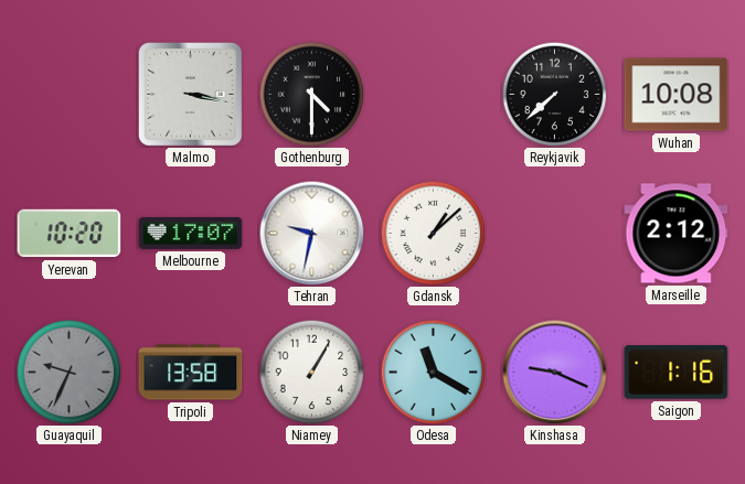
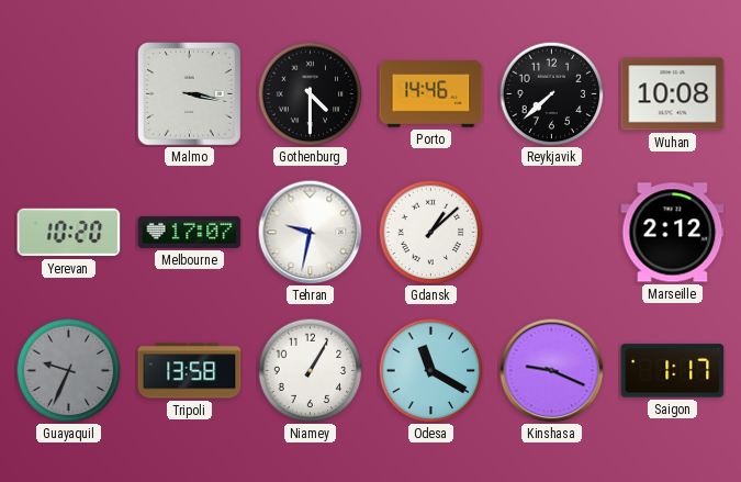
Porto: none -> 14:46
Saigon: 1:16 -> 1:17
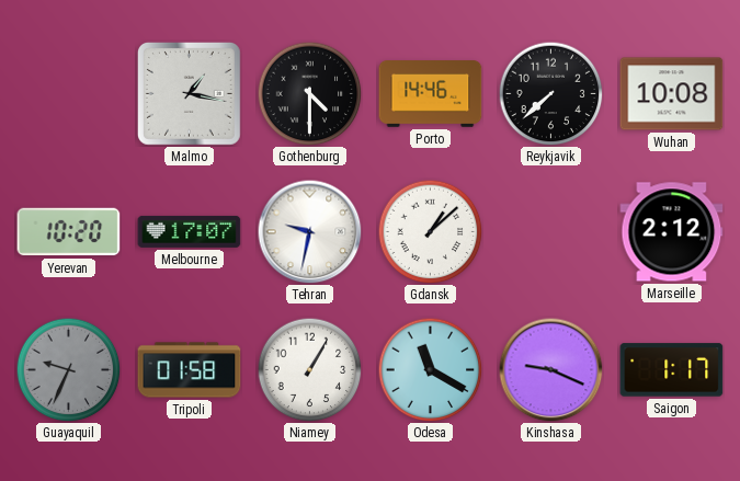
Malmo: 3:17 -> 1:17
Tripoli: 13:58 -> 01:58
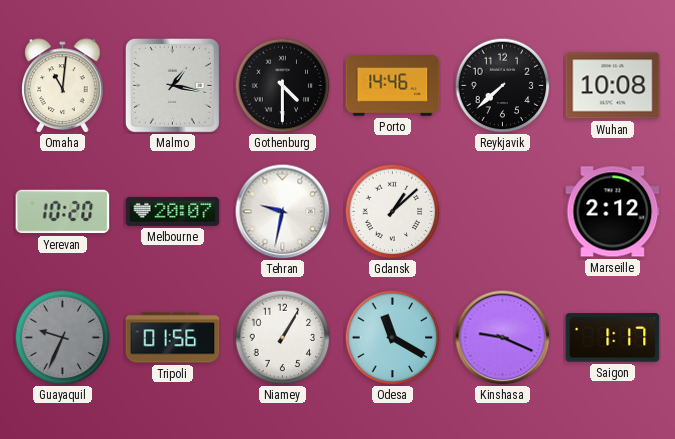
Omaha: none -> 11:01
Melbourne: 17:07 -> 20:07
Tripoli: 01:58 -> 01:56
